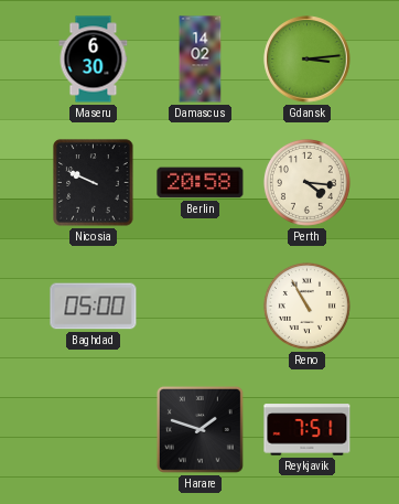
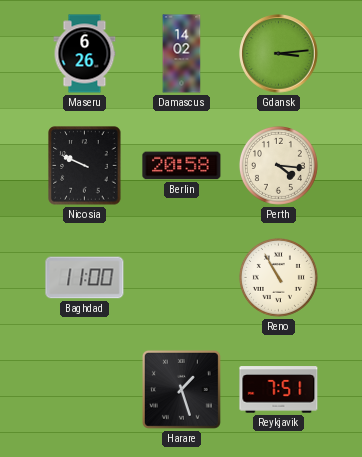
Maseru: 6:30 -> 6:26
Baghdad: 05:00 -> 11:00
Harare: 1:48 -> 1:27
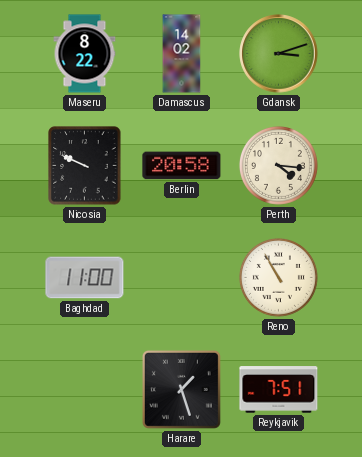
Maseru: 6:26 -> 8:22
Gdansk: 3:14 -> 3:12
